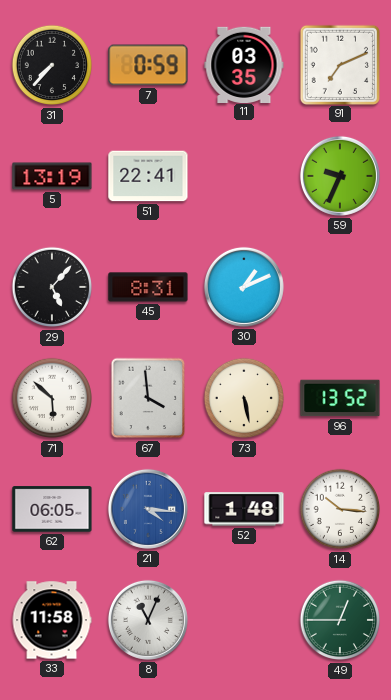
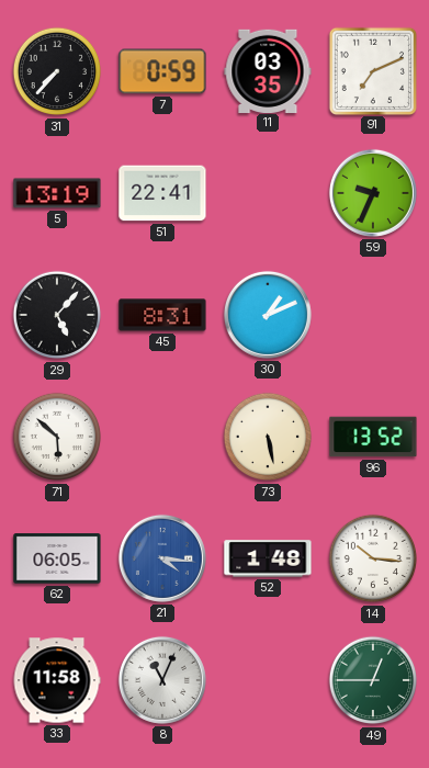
67: 3:59 -> none
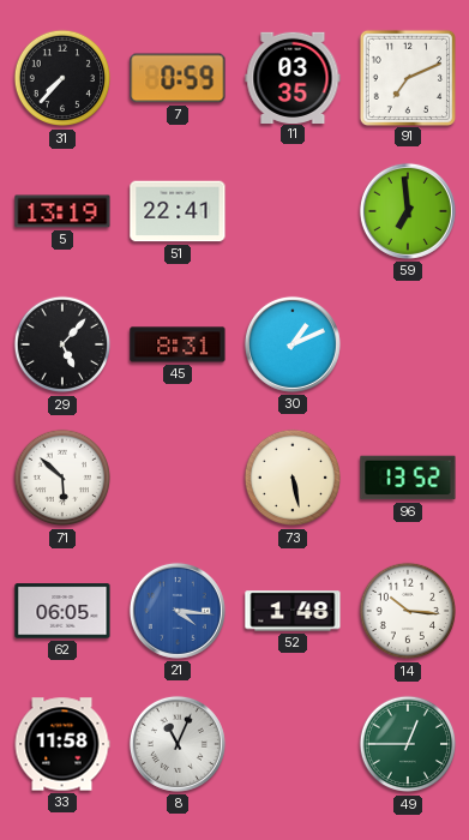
59: 9:34 -> 6:59
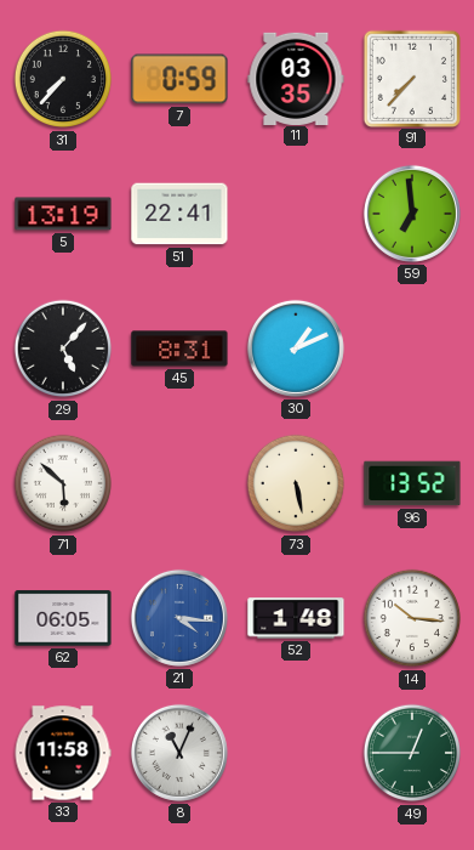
91: 7:11 -> 7:37
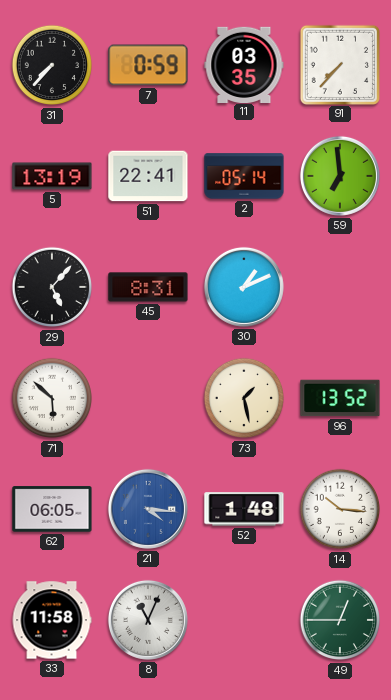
2: none -> 05:14
73: 5:28 -> 1:28
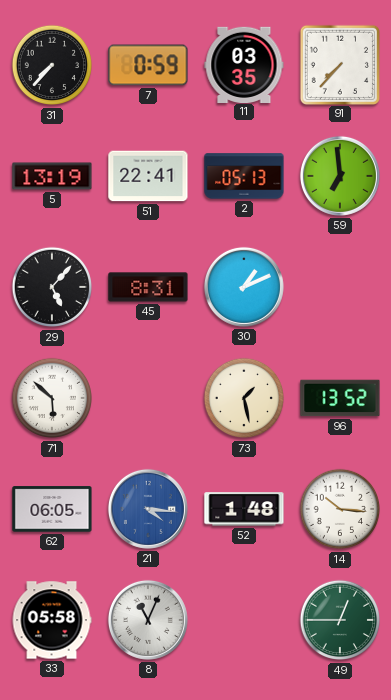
2: 05:14 -> 05:13
33: 11:58 -> 05:58
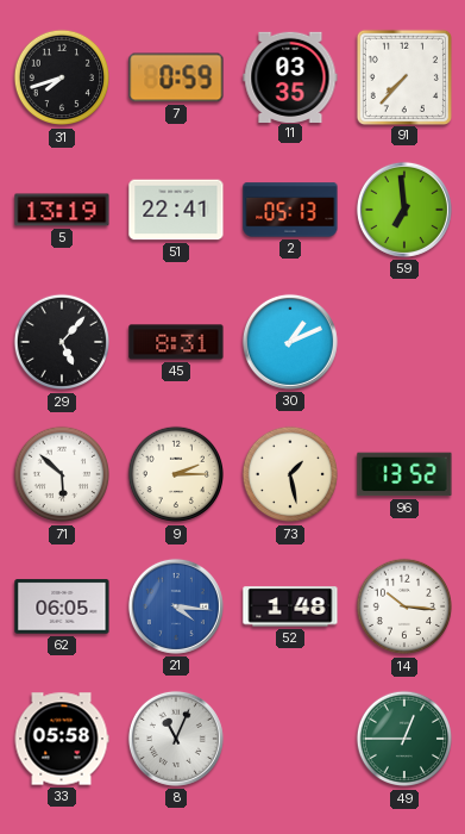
31: 7:37 -> 7:42
9: none -> 2:15
